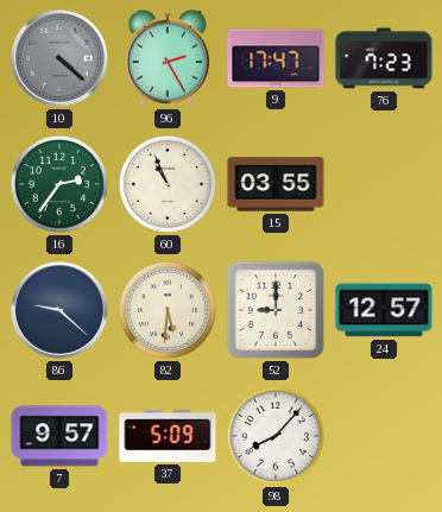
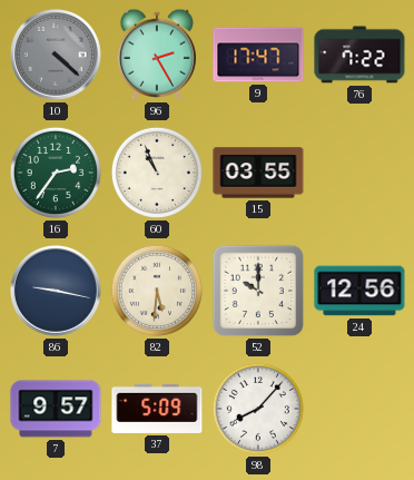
76: 7:23 -> 7:22
86: 9:22 -> 9:17
52: 9:00 -> 10:00
24: 12:57 -> 12:56
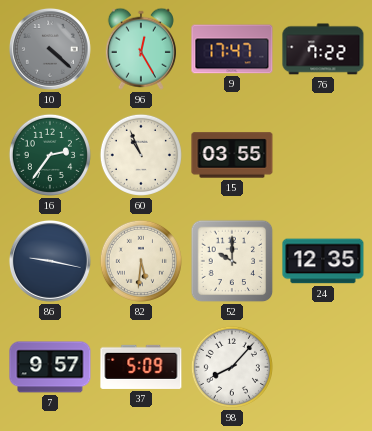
96: 2:25 -> 12:25
24: 12:56 -> 12:35
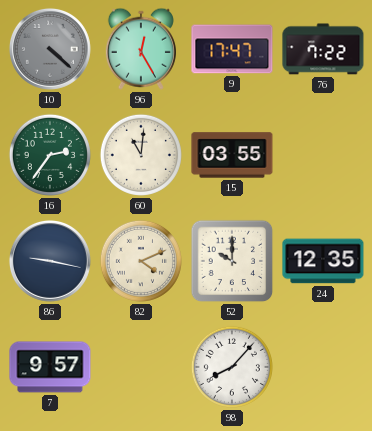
60: 10:56 -> 11:01
82: 5:31 -> 4:11
37: 5:09 -> none
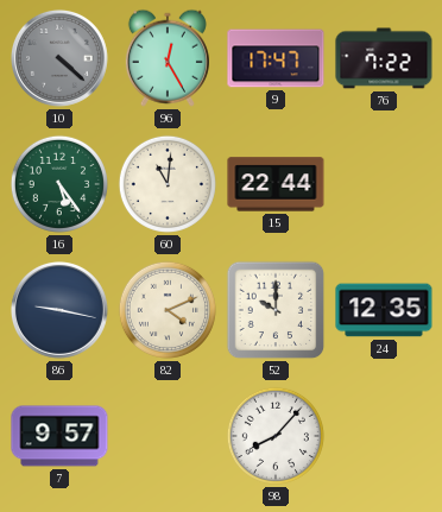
16: 2:36 -> 5:24
15: 03:55 -> 22:44
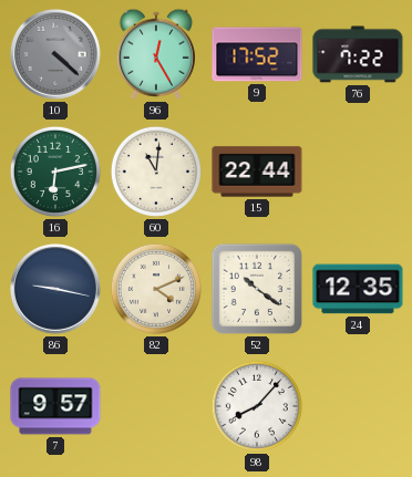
9: 17:47 -> 17:52
16: 5:24 -> 6:13
52: 10:00 -> 10:21
